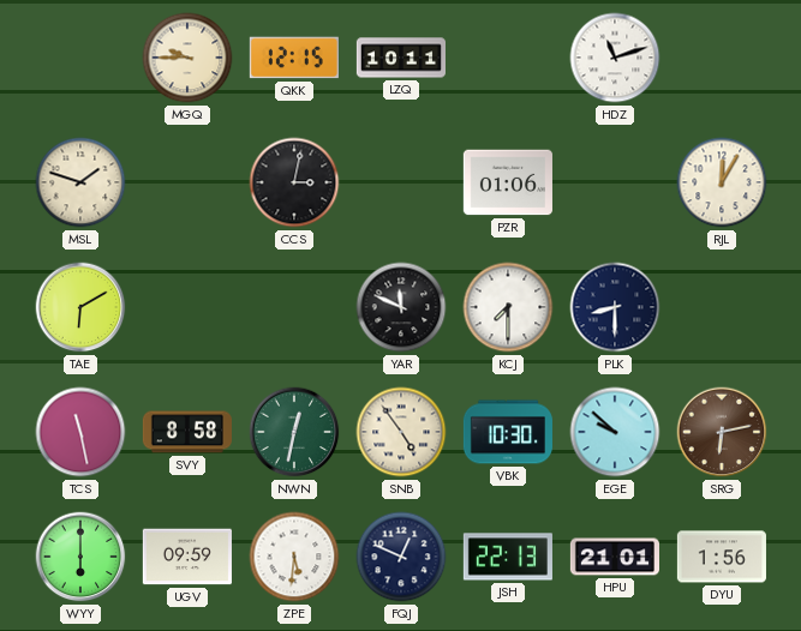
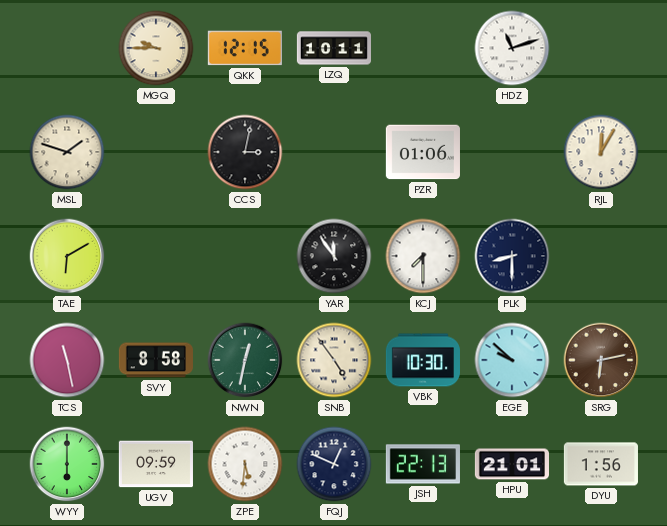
YAR: 11:49 -> 11:54
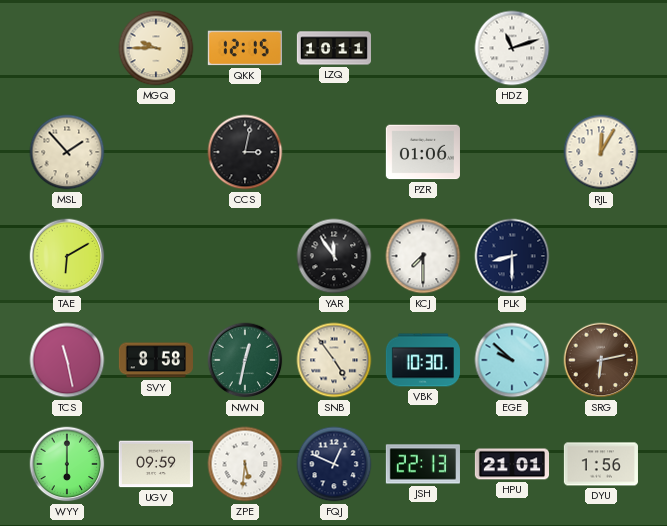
MSL: 1:48 -> 1:53
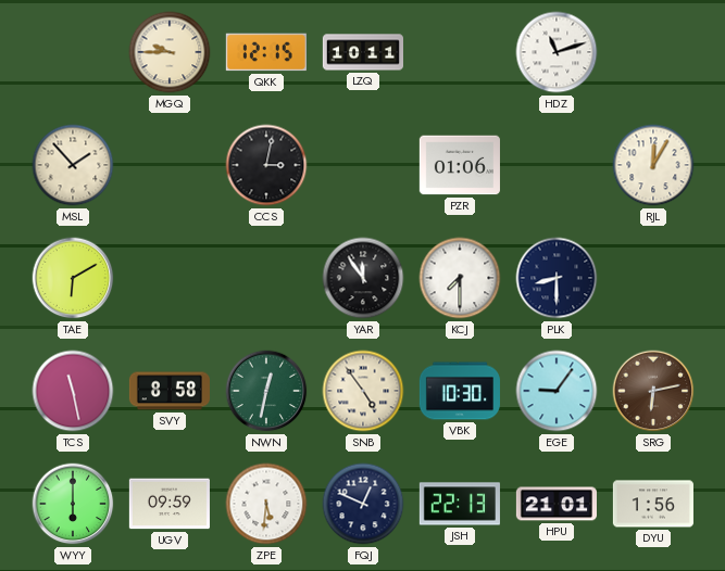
EGE: 9:52 -> 9:06
